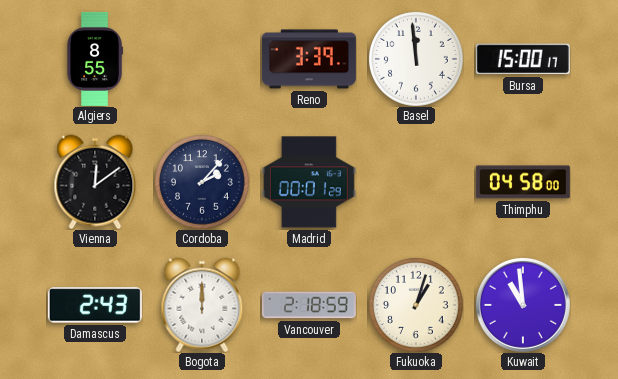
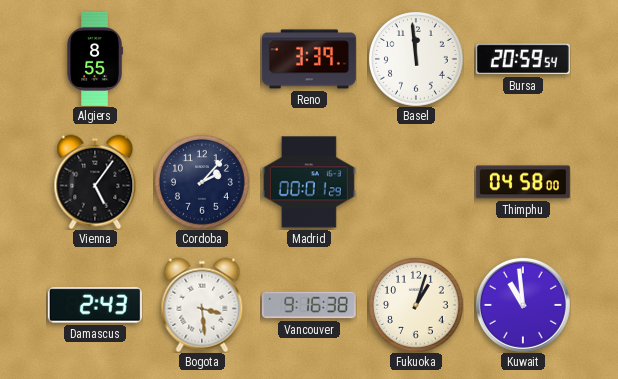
Bursa: 15:00 -> 20:59
Vienna: 12:09 -> 5:06
Bogota: 12:00 -> 3:29
Vancouver: 2:18 -> 9:16
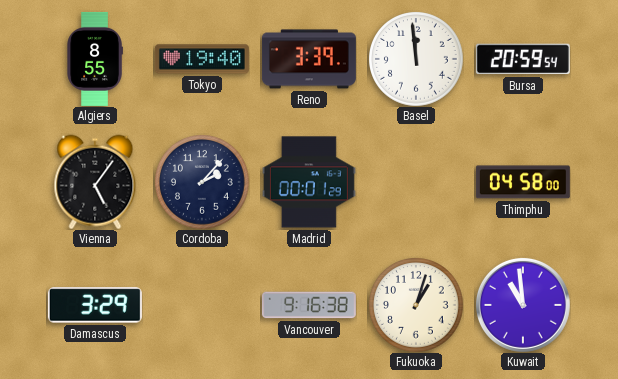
Tokyo: none -> 19:40
Damascus: 2:43 -> 3:29
Bogota: 3:29 -> none
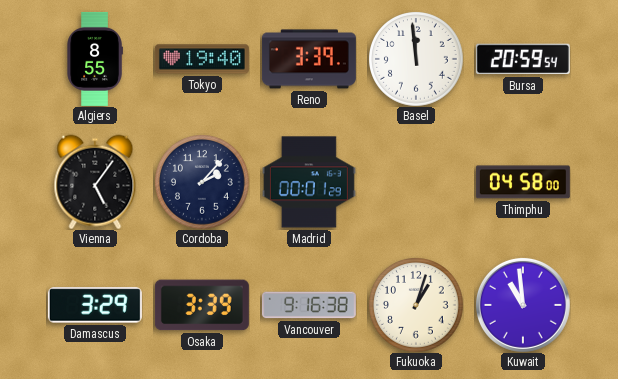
Osaka: none -> 3:39
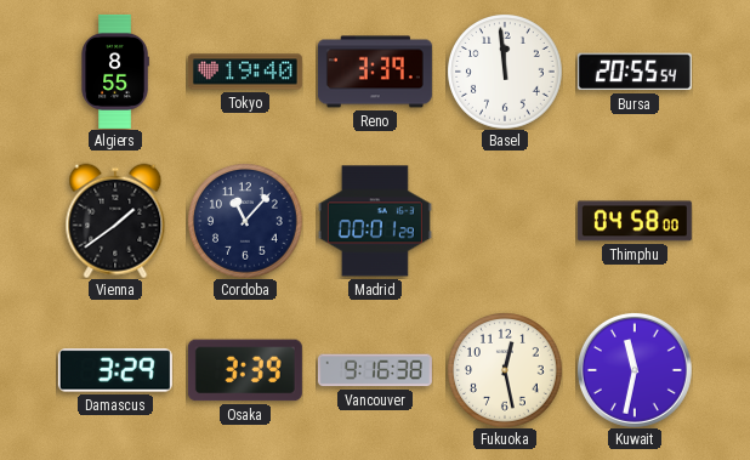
Bursa: 20:59 -> 20:55
Vienna: 5:06 -> 1:39
Cordoba: 2:07 -> 11:07
Fukuoka: 1:03 -> 12:28
Kuwait: 10:59 -> 11:32
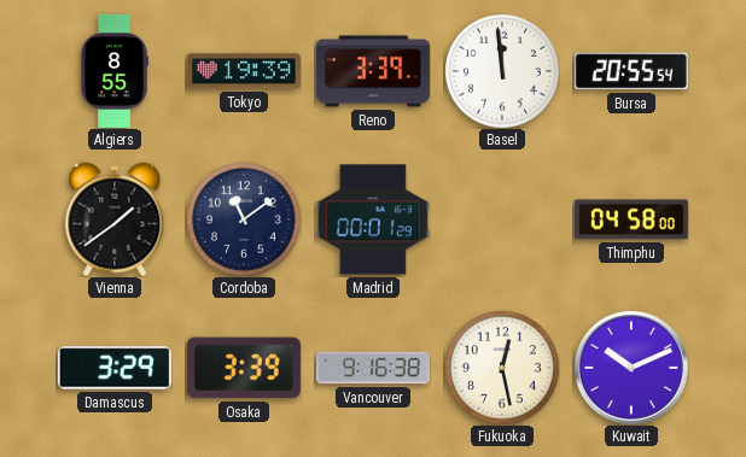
Tokyo: 19:40 -> 19:39
Cordoba: 11:07 -> 11:09
Kuwait: 11:32 -> 10:11
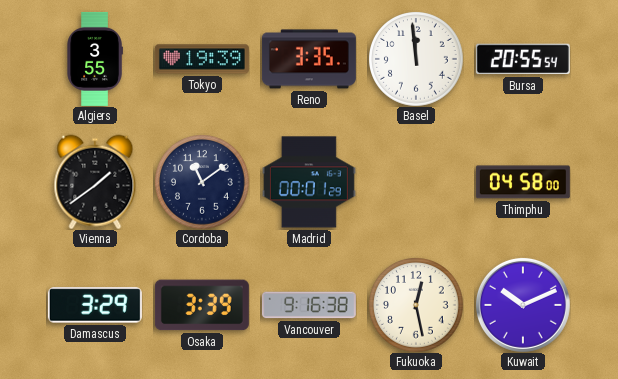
Algiers: 8:55 -> 3:55
Reno: 3:39 -> 3:35
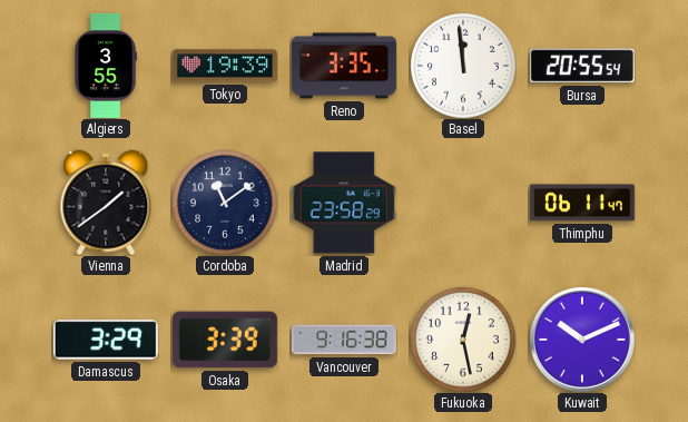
Madrid: 00:01 -> 23:58
Thimphu: 04:58 -> 06:11
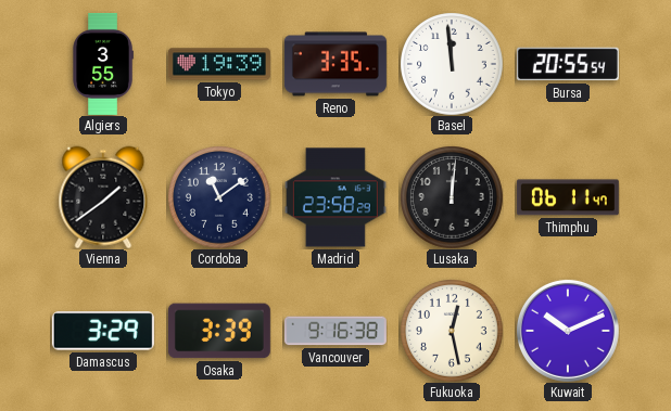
Lusaka: none -> 12:01
